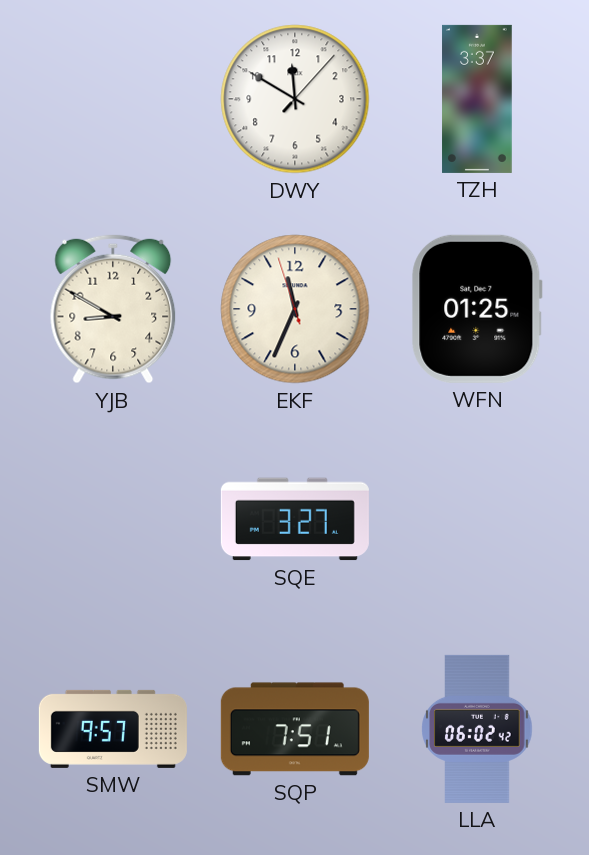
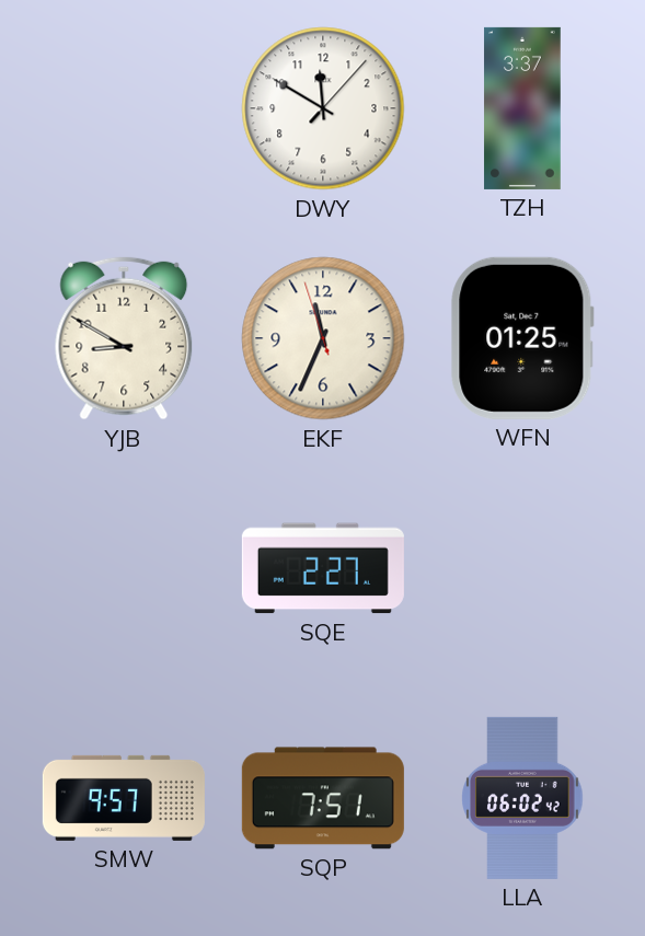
SQE: 3:27 -> 2:27
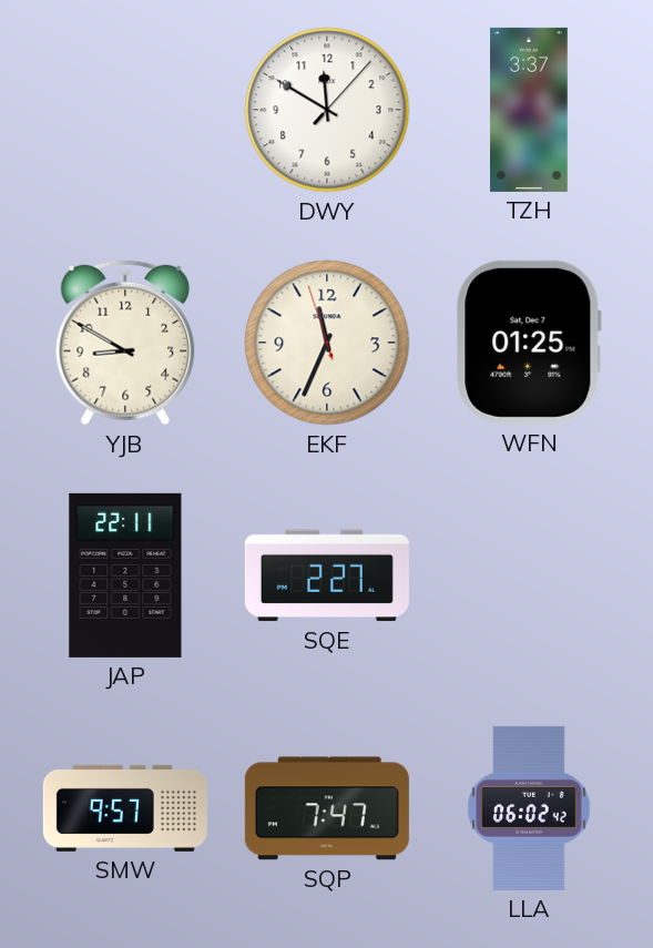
JAP: none -> 22:11
SQP: 7:51 -> 7:47
